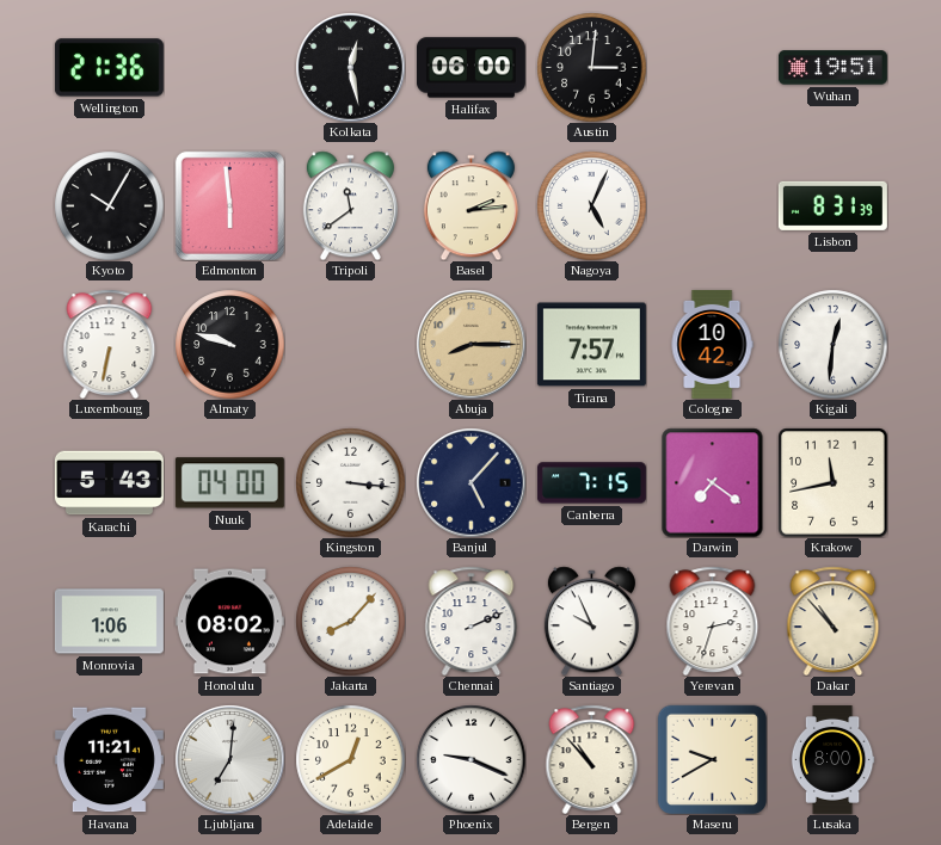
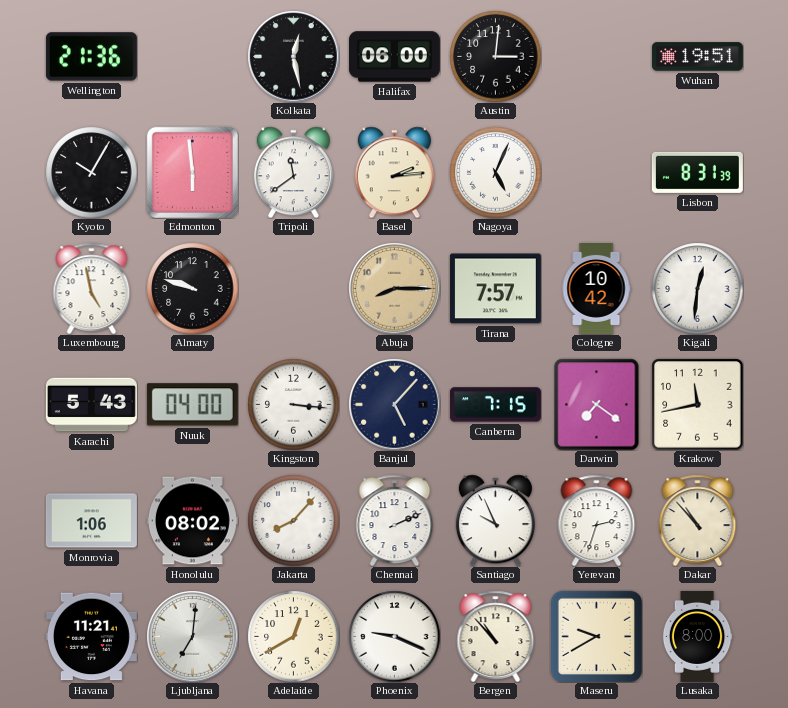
Luxembourg: 6:32 -> 4:58
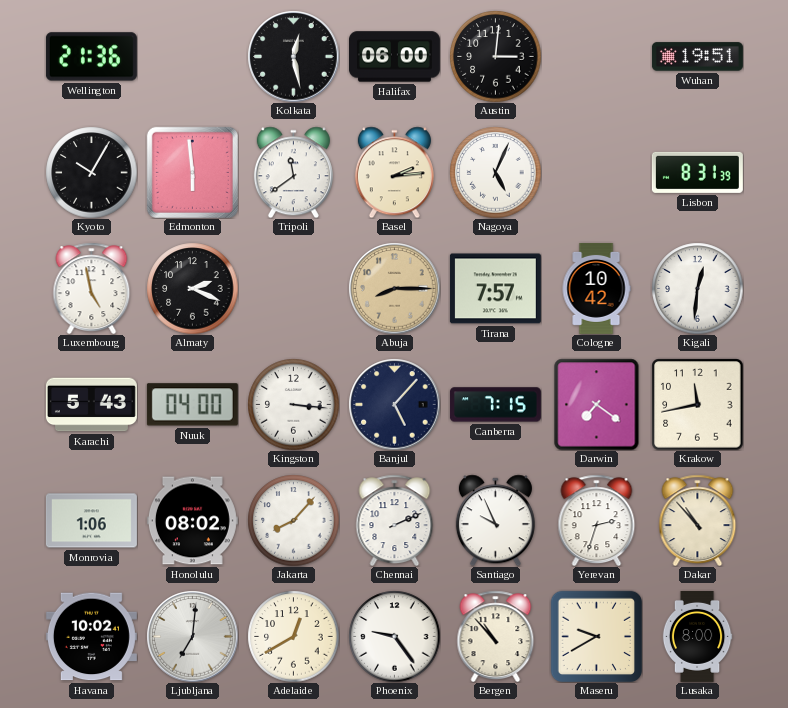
Almaty: 9:48 -> 2:19
Havana: 11:21 -> 10:02
Phoenix: 9:19 -> 9:24
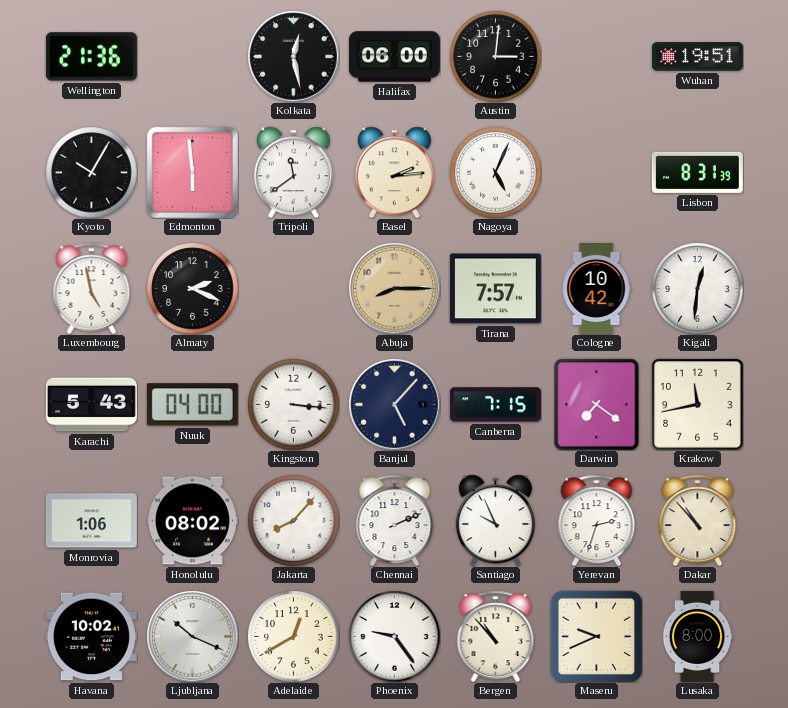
Ljubljana: 7:01 -> 10:19
Maseru: 9:40 -> 9:41
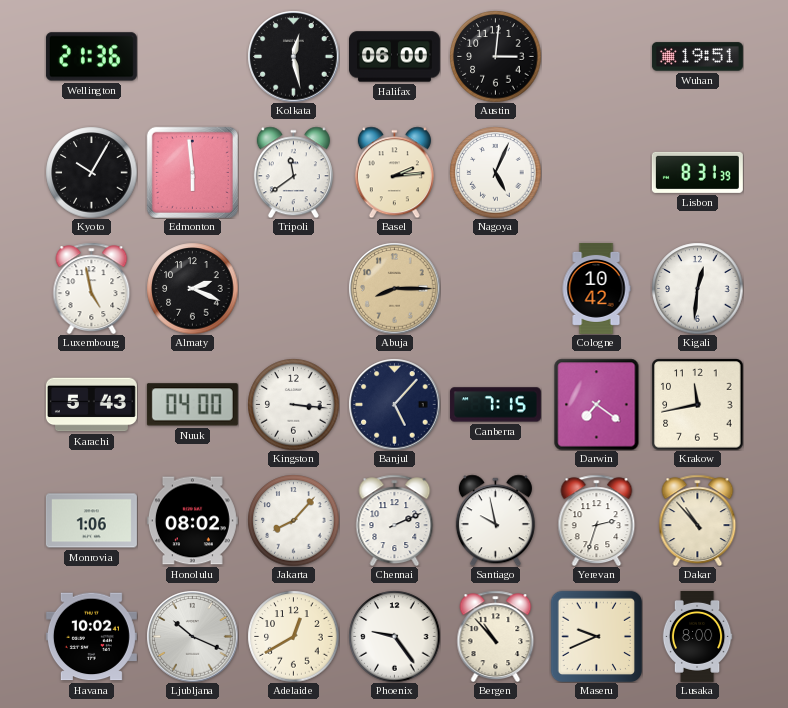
Tirana: 7:57 -> none
Santiago: 9:56 -> 9:58
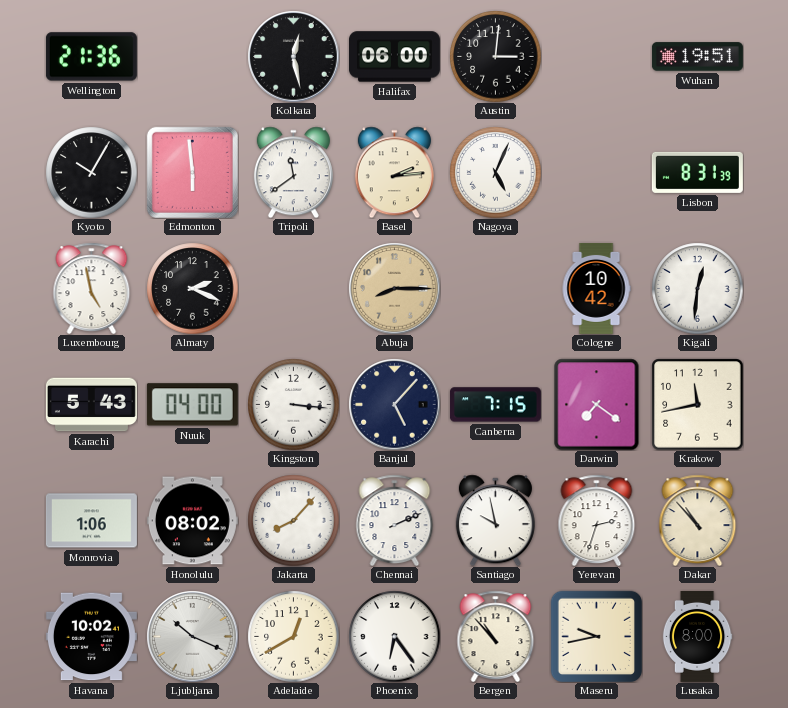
Phoenix: 9:24 -> 6:24
Maseru: 9:41 -> 9:43
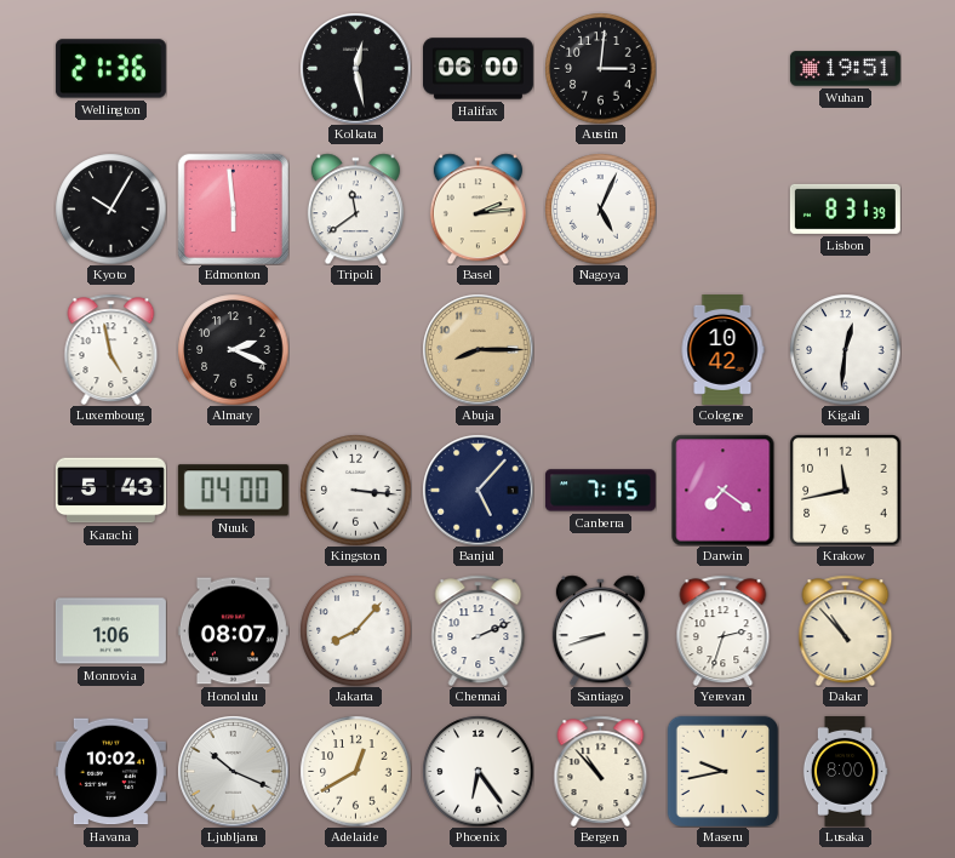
Honolulu: 08:02 -> 08:07
Santiago: 9:58 -> 8:42
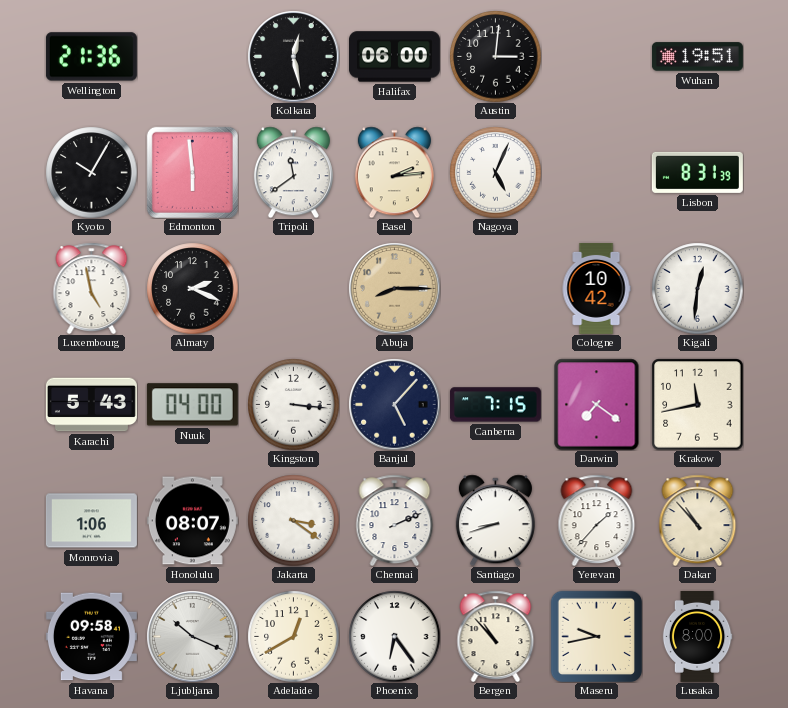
Jakarta: 8:07 -> 3:21
Yerevan: 2:33 -> 1:37
Havana: 10:02 -> 09:58
